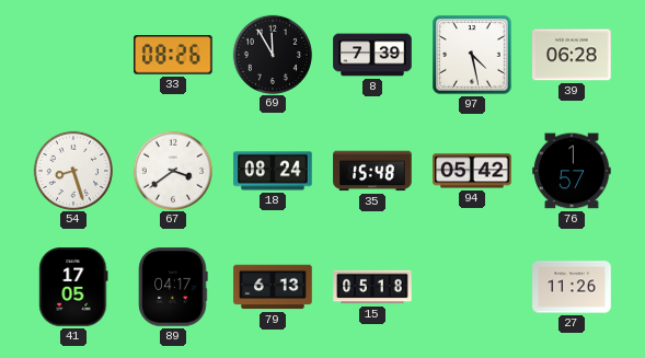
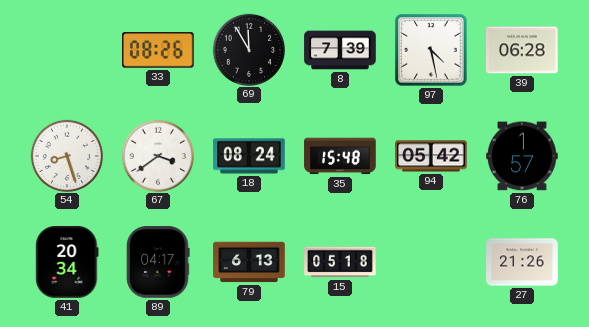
41: 17:05 -> 20:34
27: 11:26 -> 21:26
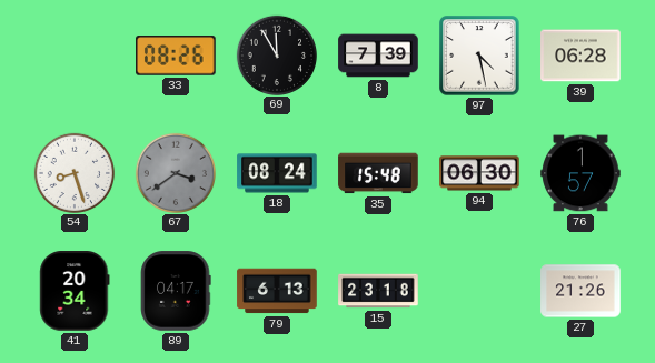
67 dial: white -> grey
94: 05:42 -> 06:30
15: 05:18 -> 23:18
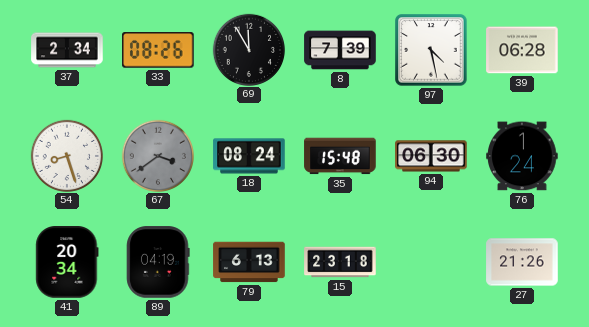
37: none -> 2:34
76: 1:57 -> 1:24
89: 04:17 -> 04:19
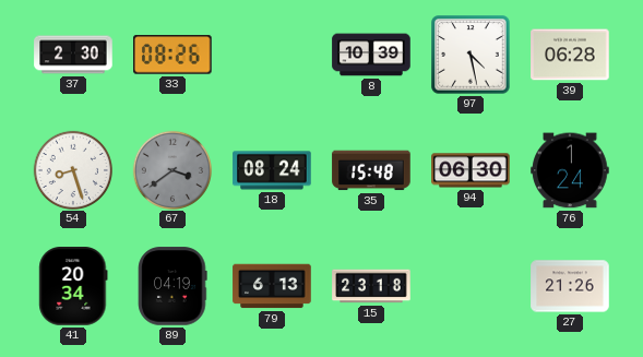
37: 2:34 -> 2:30
69: 11:55 -> none
8: 7:39 -> 10:39
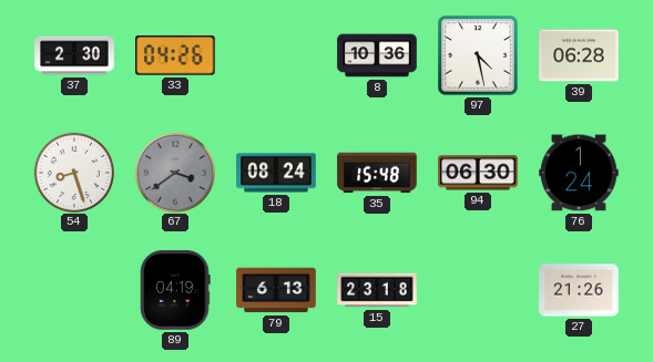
33: 08:26 -> 04:26
8: 10:39 -> 10:36
41: 20:34 -> none
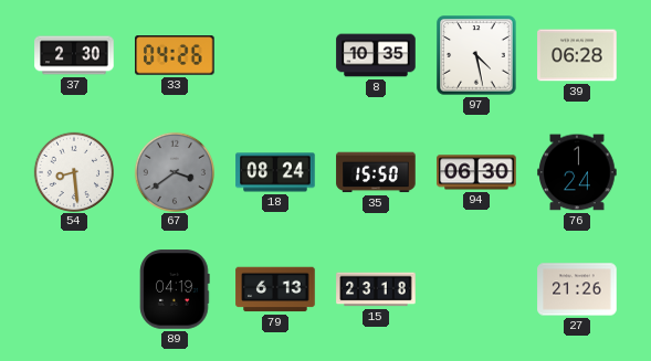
8: 10:36 -> 10:35
54: 8:27 -> 8:29
35: 15:48 -> 15:50
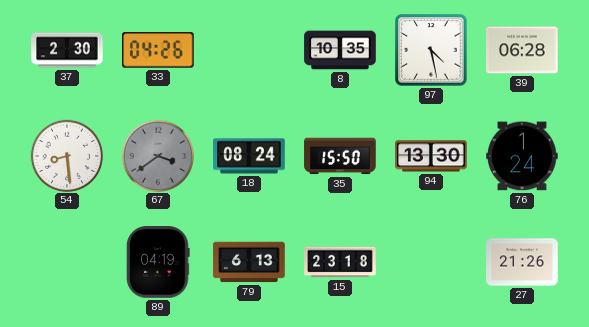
94: 06:30 -> 13:30
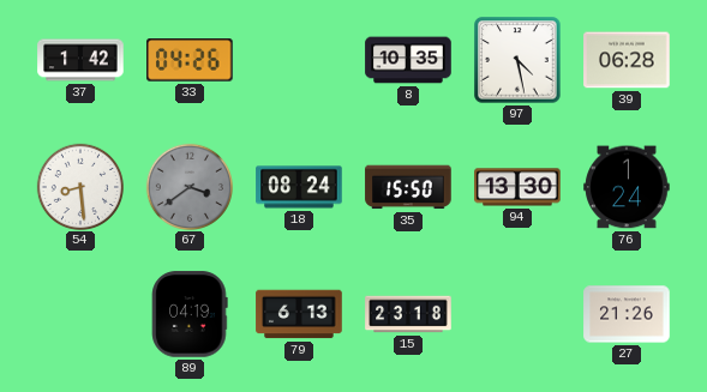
37: 2:30 -> 1:42
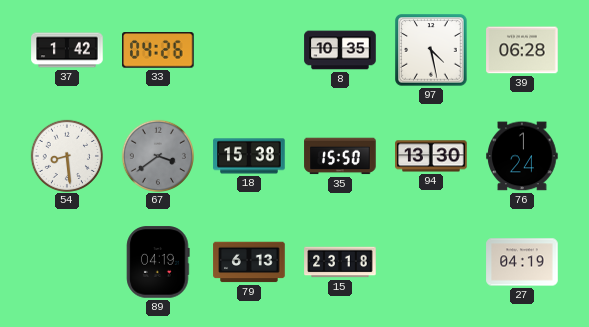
18: 08:24 -> 15:38
27: 21:26 -> 04:19
